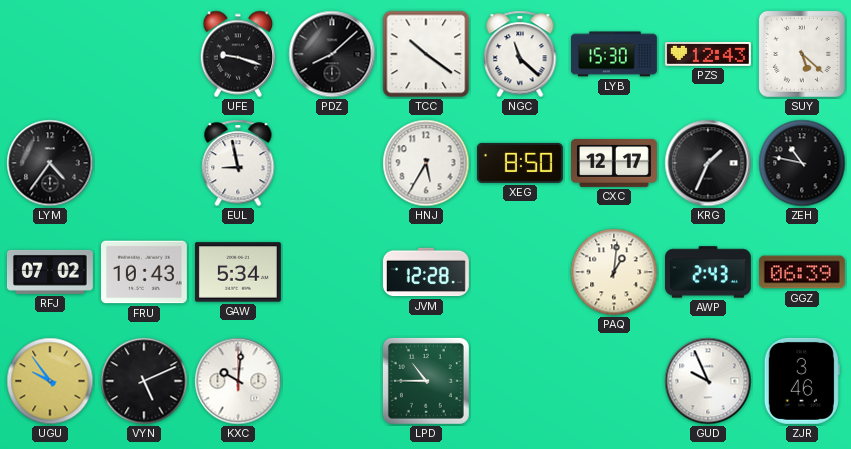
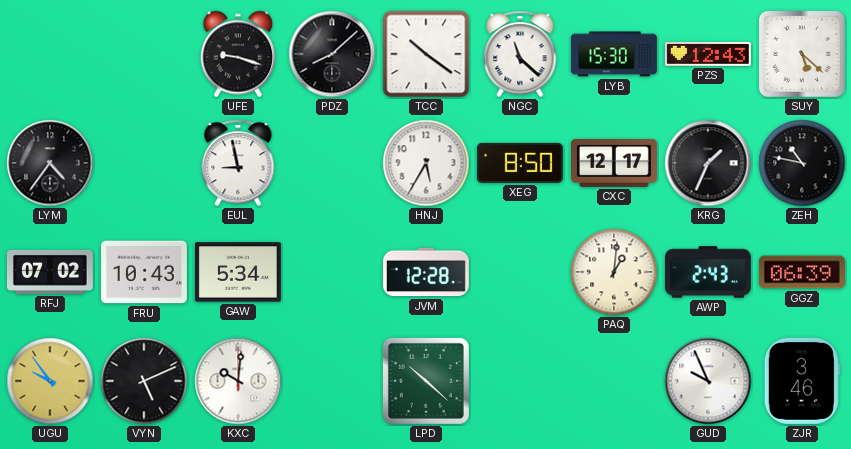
LPD: 10:45 -> 10:22
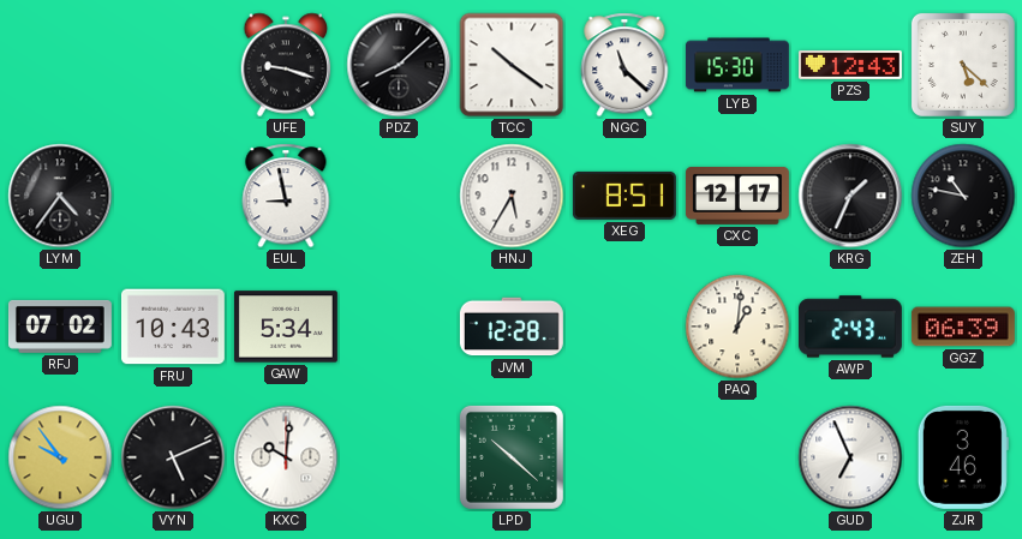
XEG: 8:50 -> 8:51
GUD: 9:56 -> 6:56
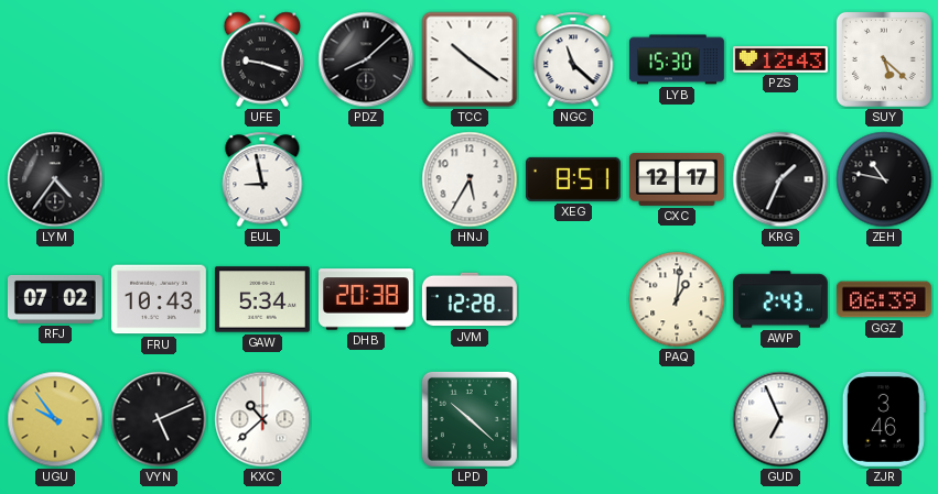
DHB: none -> 20:38
KXC: 10:01 -> 10:38
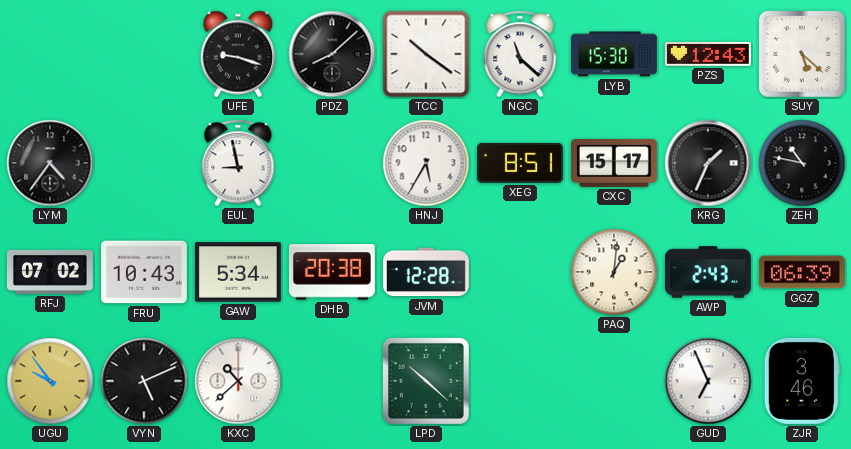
CXC: 12:17 -> 15:17
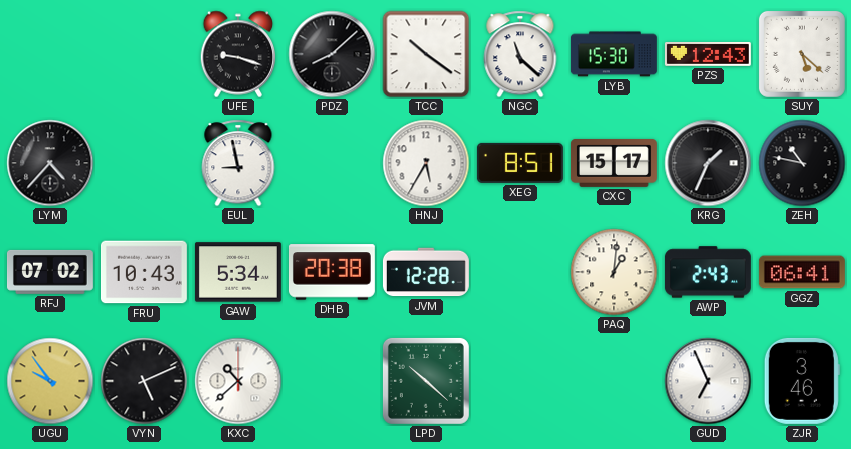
LYM: 4:36 -> 4:37
GGZ: 06:39 -> 06:41
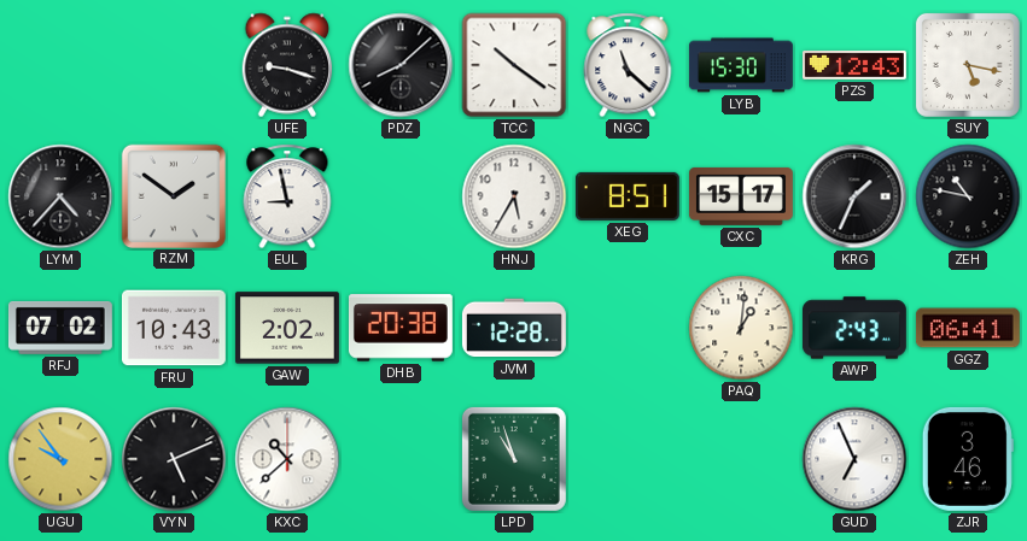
SUY: 5:22 -> 5:17
RZM: none -> 1:51
GAW: 5:34 -> 2:02
LPD: 10:22 -> 10:57
